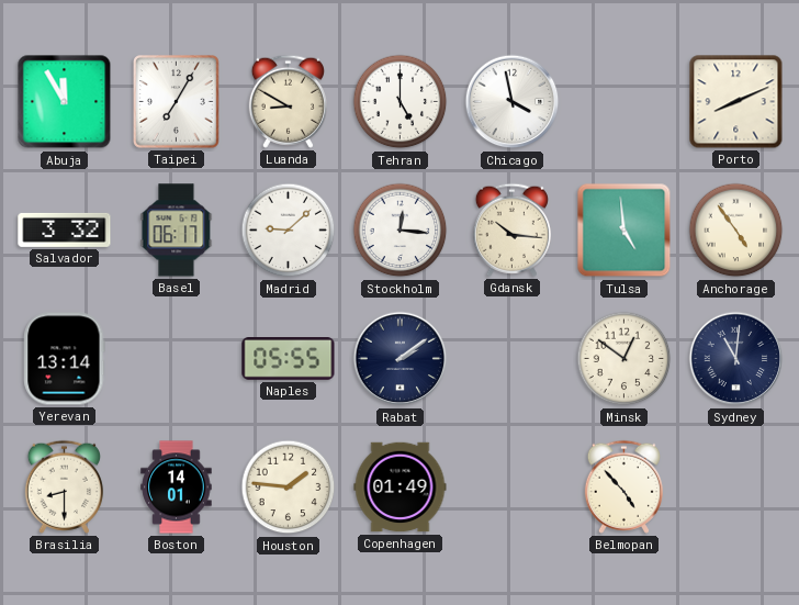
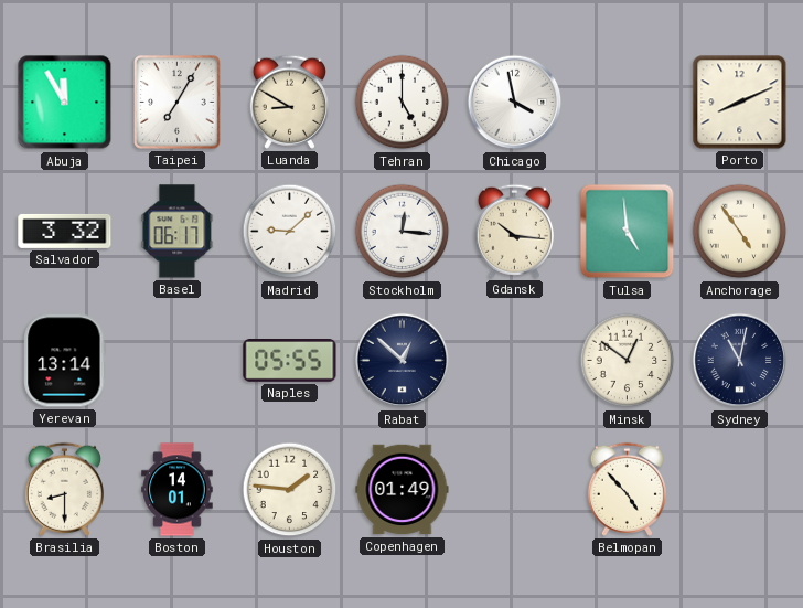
Rabat: 2:09 -> 12:52
Sydney: 11:01 -> 11:02
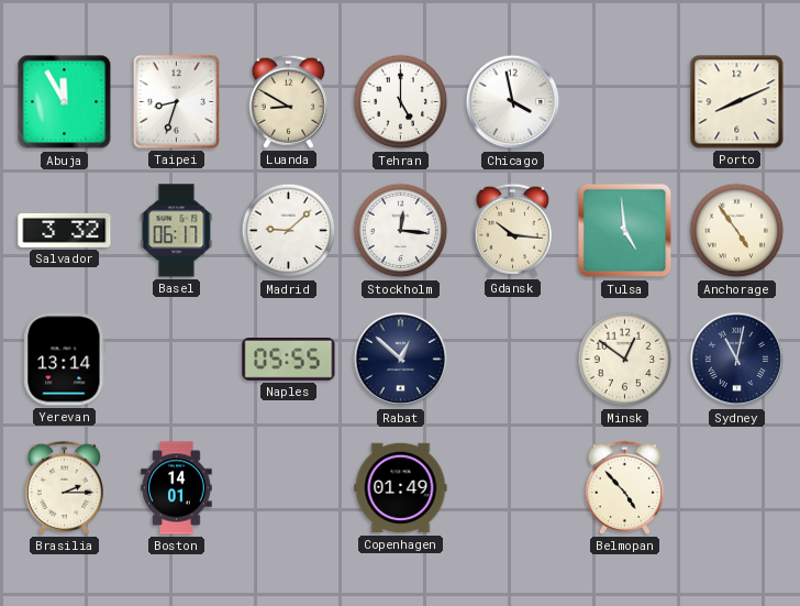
Taipei: 7:05 -> 8:33
Brasilia: 8:30 -> 2:15
Houston: 1:46 -> none
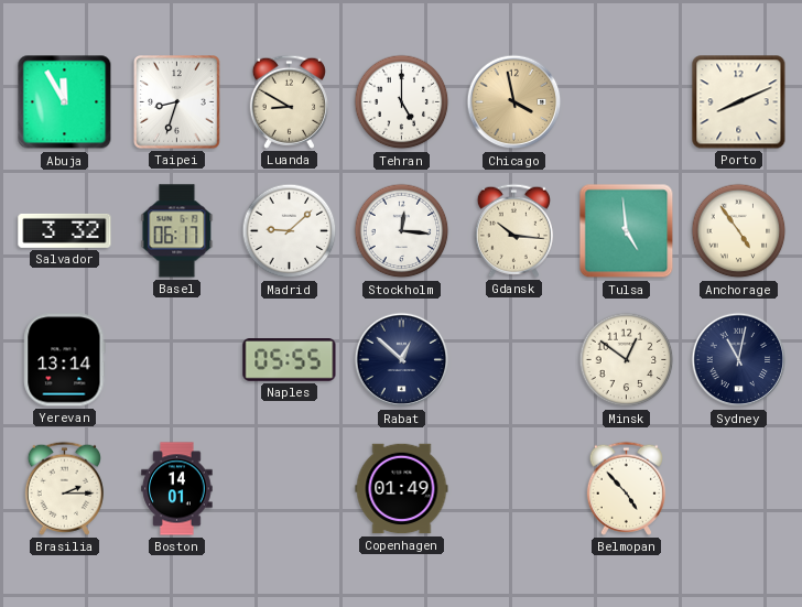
Chicago dial: white -> champagne
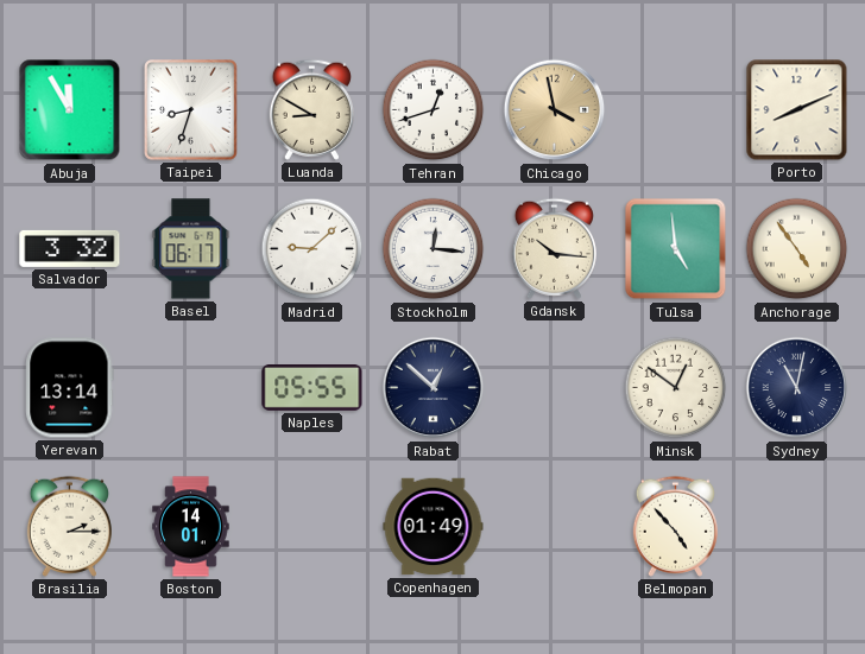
Tehran: 5:00 -> 12:42
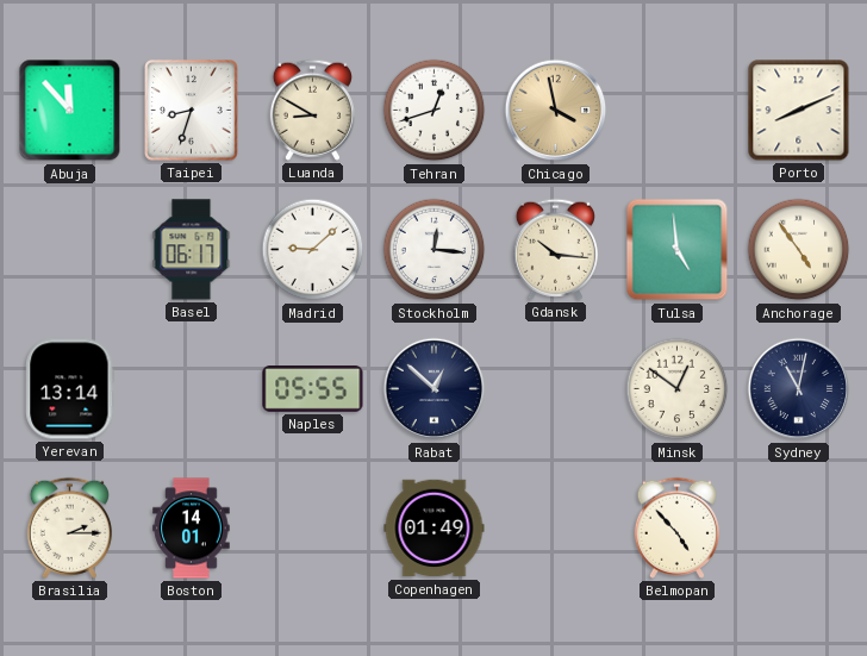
Abuja: 11:55 -> 11:53
Salvador: 3:32 -> none
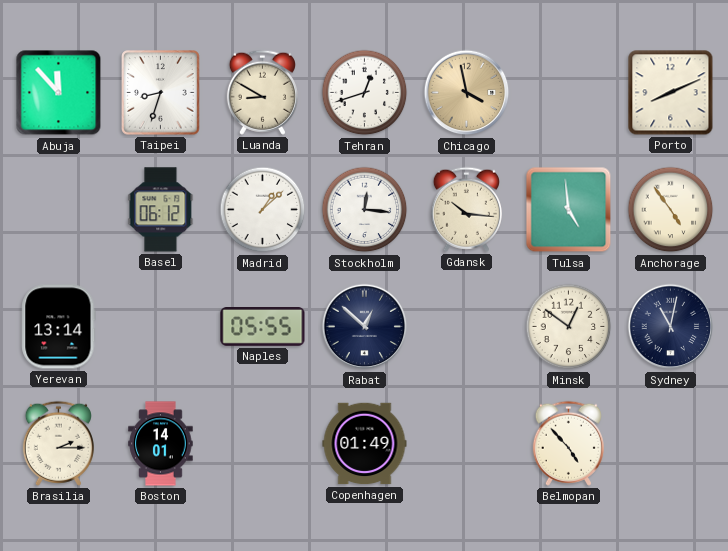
Basel: 06:17 -> 06:12
Madrid: 9:08 -> 1:08
